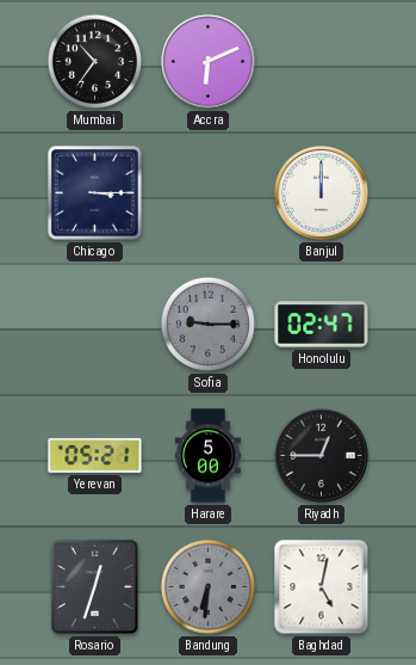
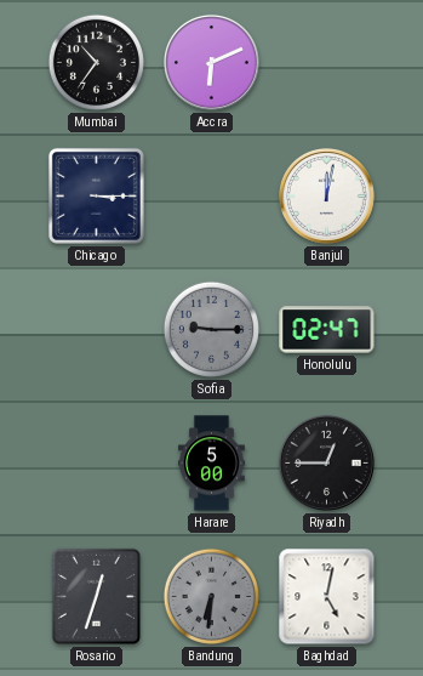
Banjul: 12:00 -> 12:02
Yerevan: 05:21 -> none
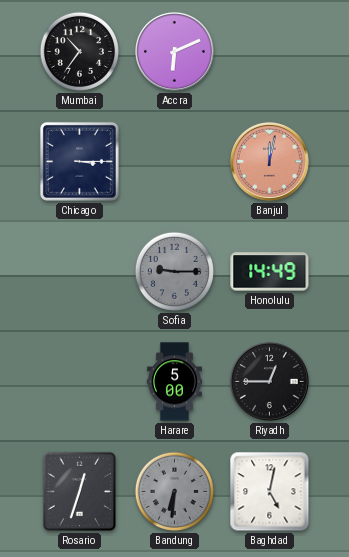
Banjul dial: white -> salmon
Honolulu: 02:47 -> 14:49
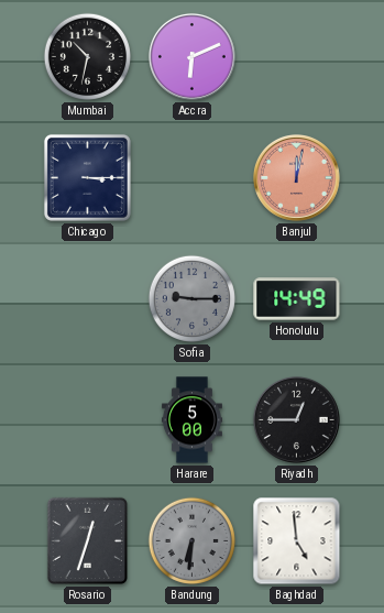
Mumbai: 10:36 -> 10:32
Baghdad: 5:02 -> 4:59
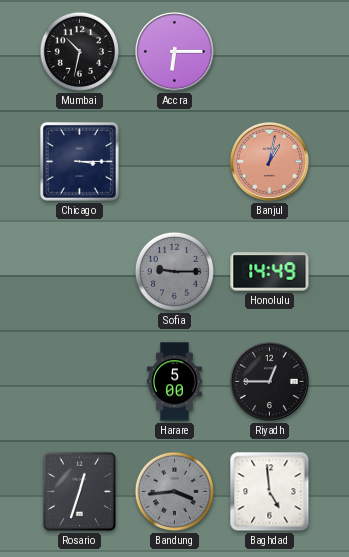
Accra: 6:11 -> 6:15
Banjul: 12:02 -> 1:02
Bandung: 6:31 -> 3:44
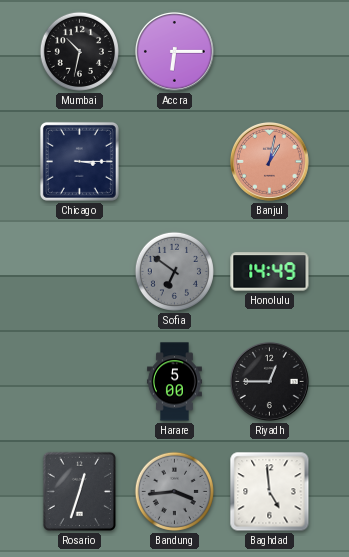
Sofia: 9:15 -> 6:51
